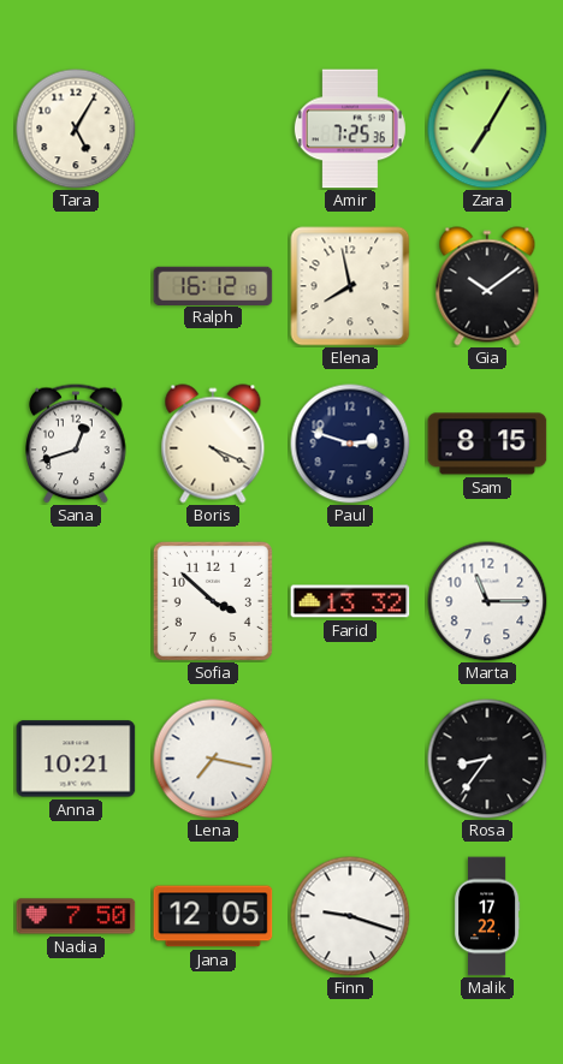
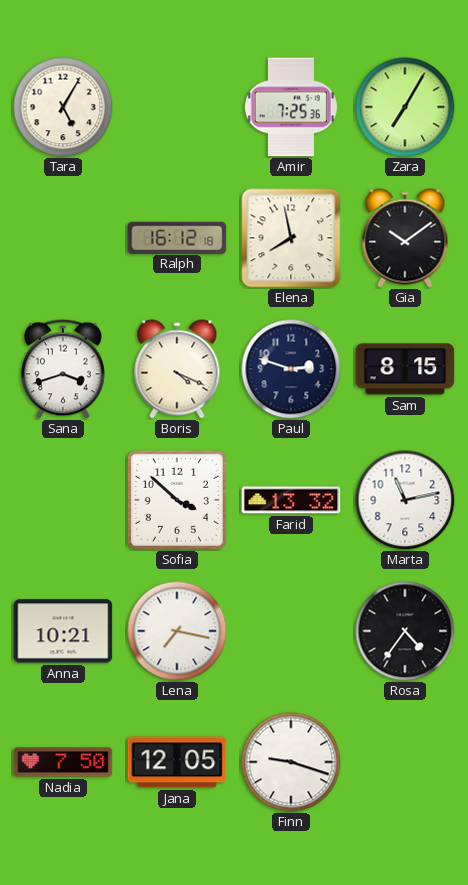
Sana: 12:42 -> 3:42
Marta: 11:15 -> 11:13
Rosa: 8:36 -> 4:36
Malik: 17:22 -> none
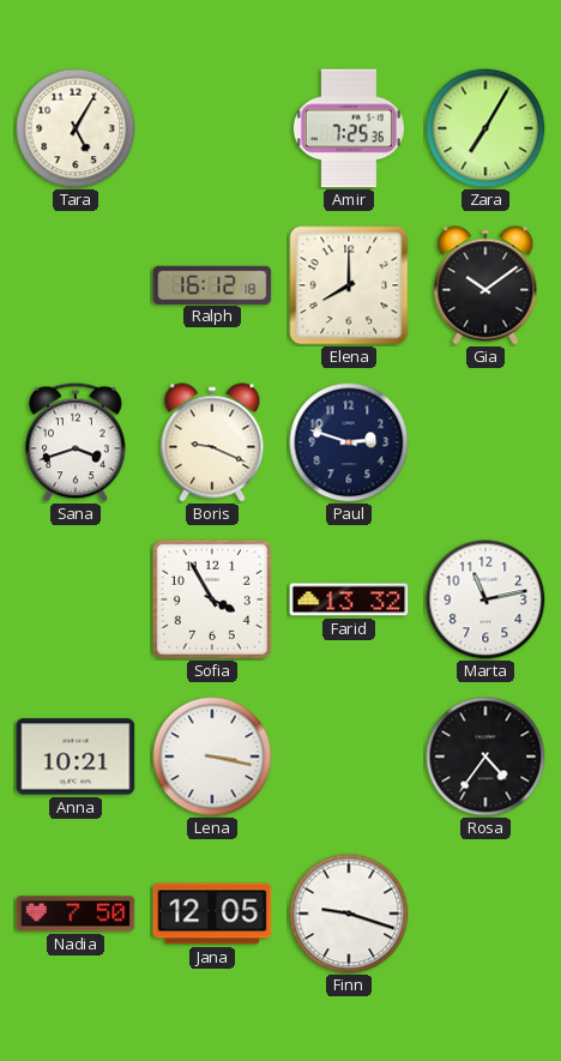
Elena: 7:58 -> 8:00
Boris: 4:19 -> 9:19
Sam: 8:15 -> none
Sofia: 3:52 -> 3:55
Lena: 7:17 -> 3:17
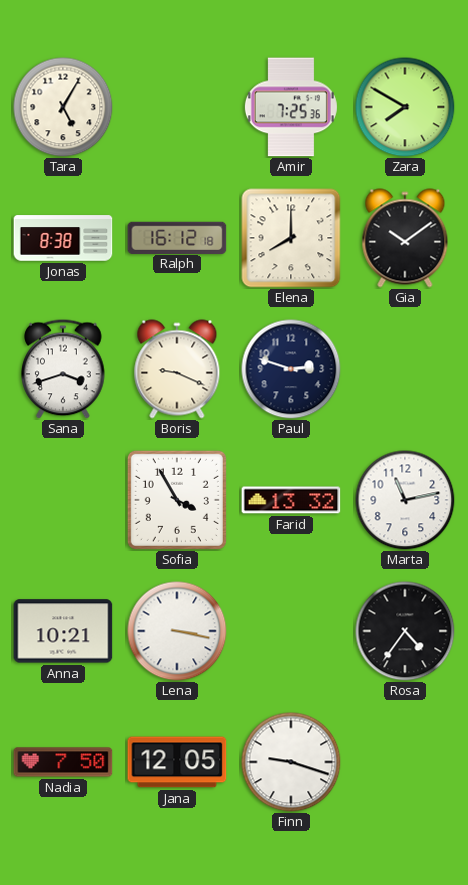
Zara: 7:05 -> 7:50
Jonas: none -> 8:38
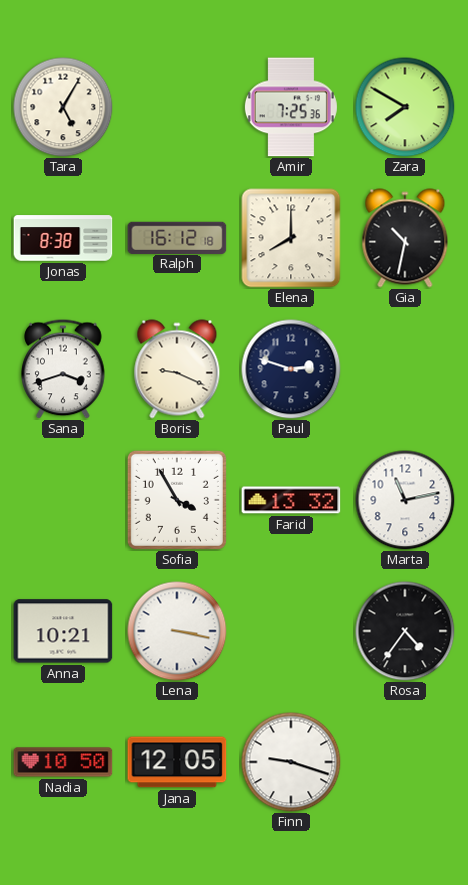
Gia: 10:09 -> 10:32
Nadia: 7:50 -> 10:50
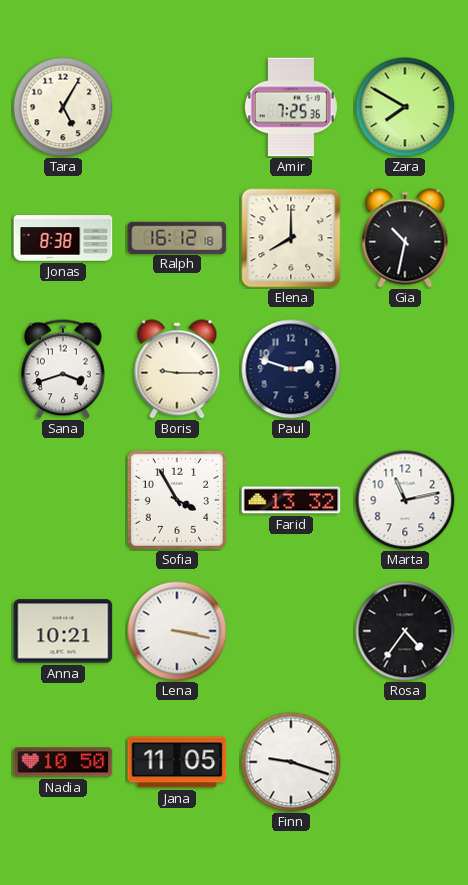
Boris: 9:19 -> 9:15
Jana: 12:05 -> 11:05
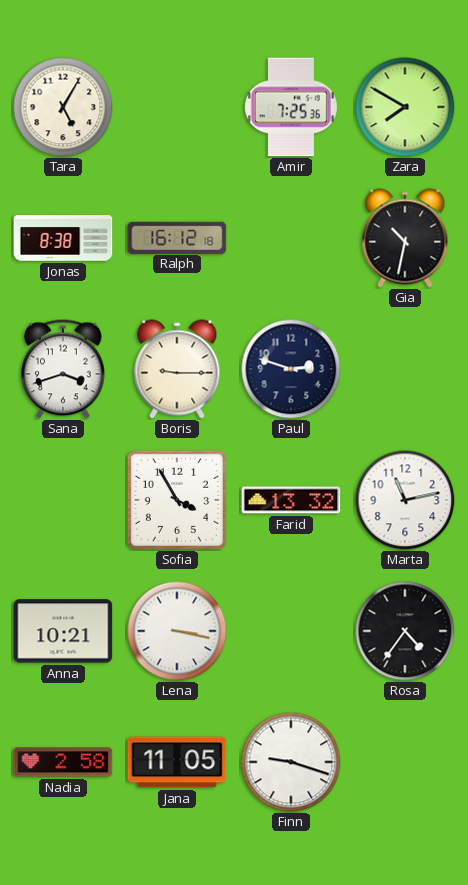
Elena: 8:00 -> none
Nadia: 10:50 -> 2:58
